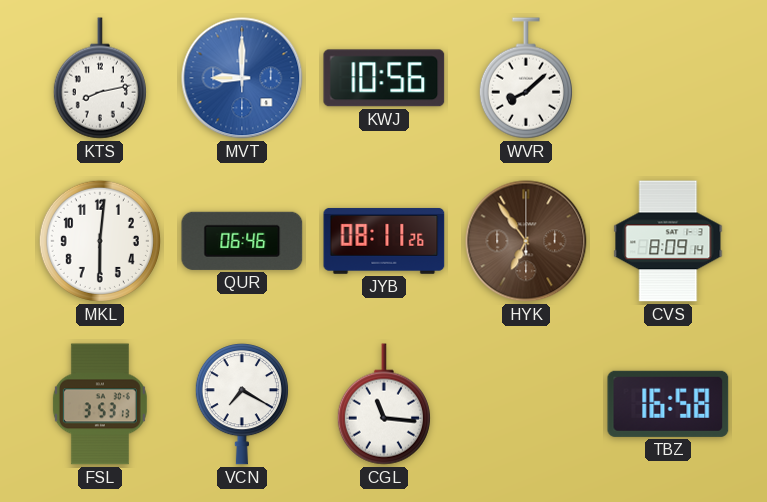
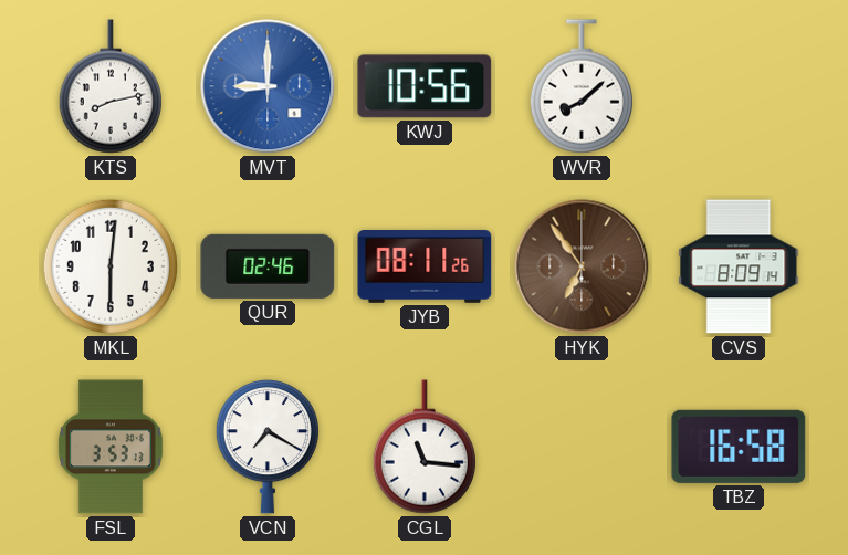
QUR: 06:46 -> 02:46
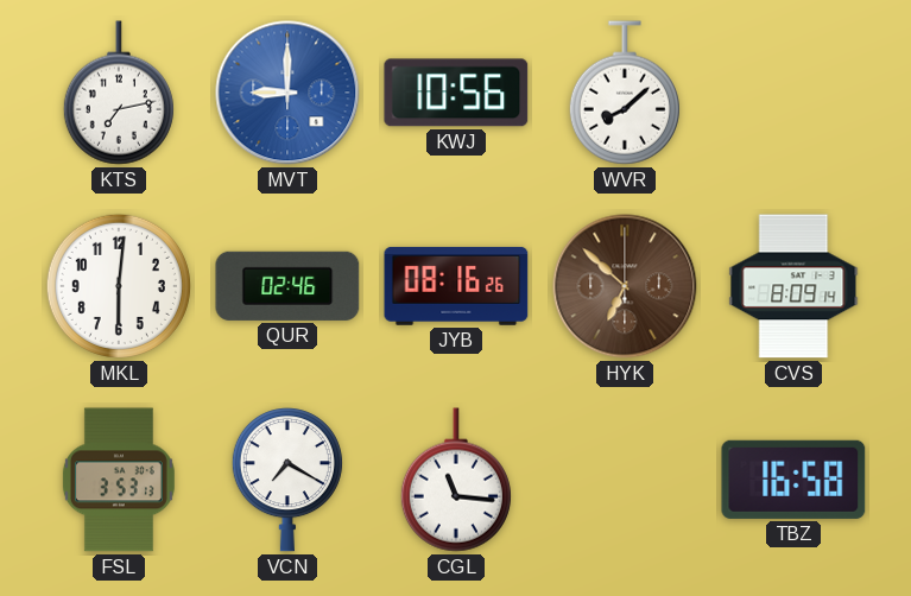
KTS: 8:13 -> 7:13
JYB: 08:11 -> 08:16
HYK: 6:54 -> 6:52
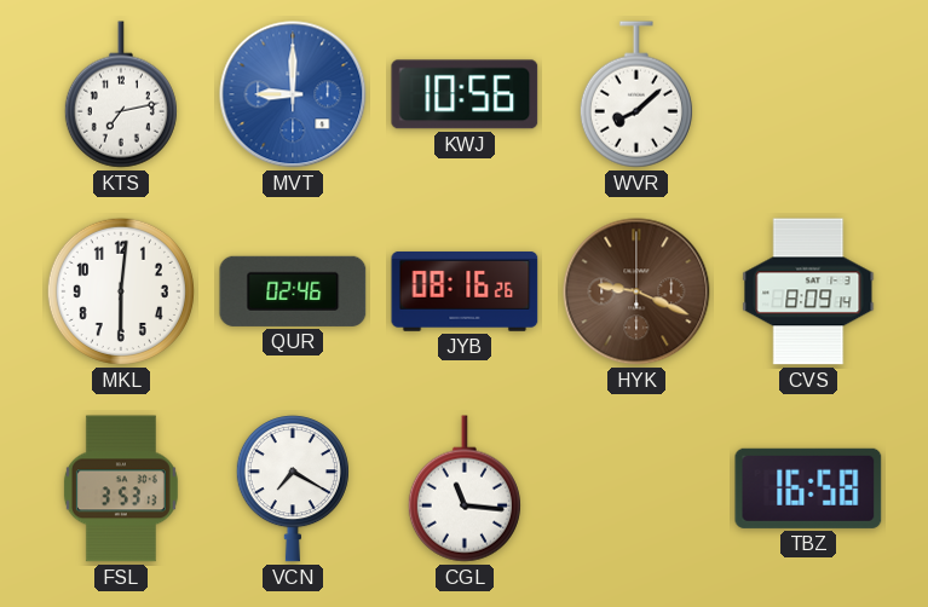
HYK: 6:52 -> 9:19
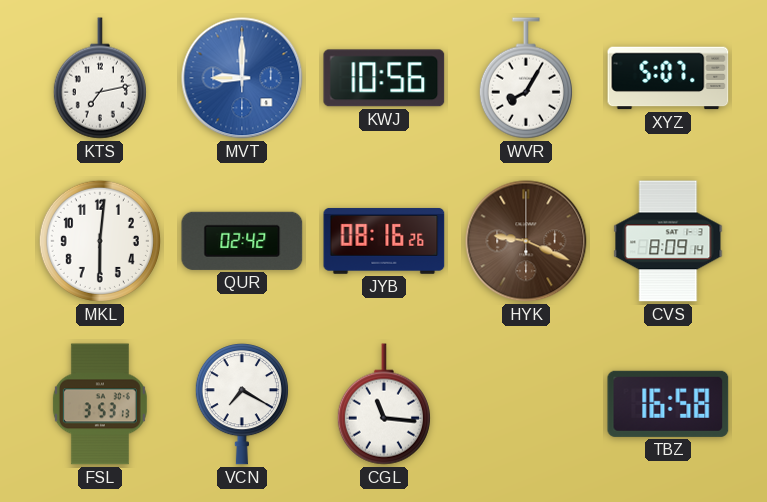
WVR: 8:08 -> 8:05
XYZ: none -> 5:07
QUR: 02:46 -> 02:42
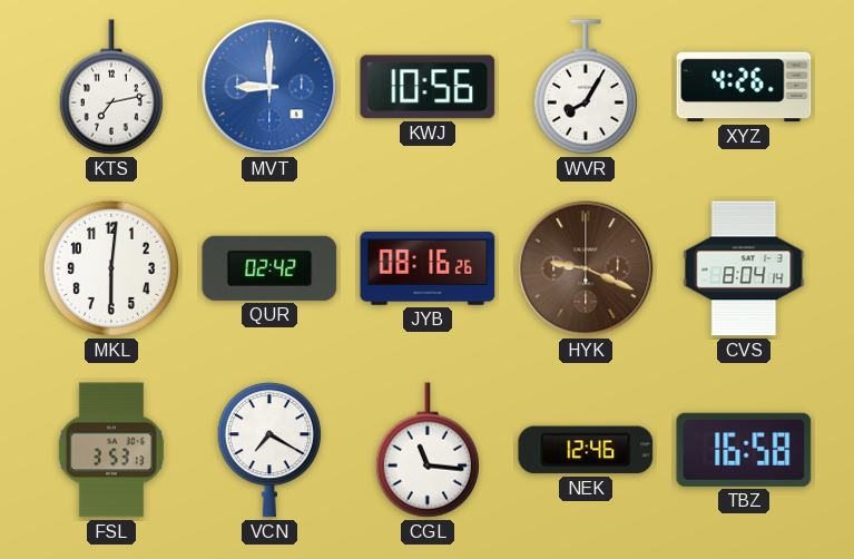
XYZ: 5:07 -> 4:26
CVS: 8:09 -> 8:04
NEK: none -> 12:46
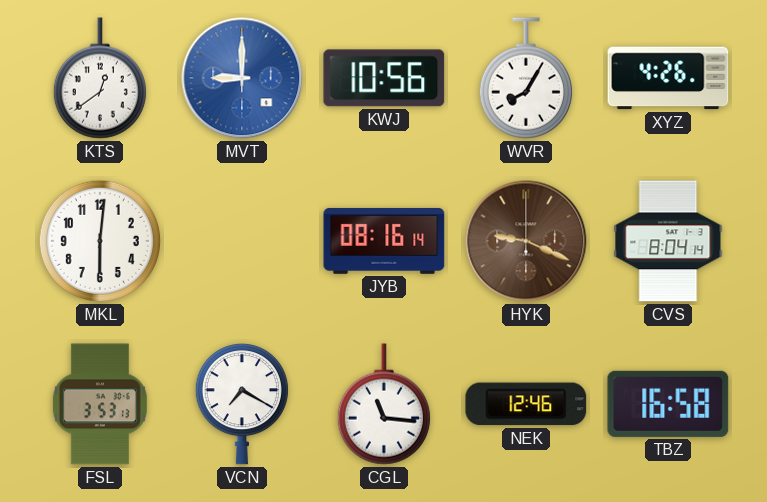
KTS: 7:13 -> 12:39
QUR: 02:42 -> none
JYB: 08:16:26 -> 08:16:14
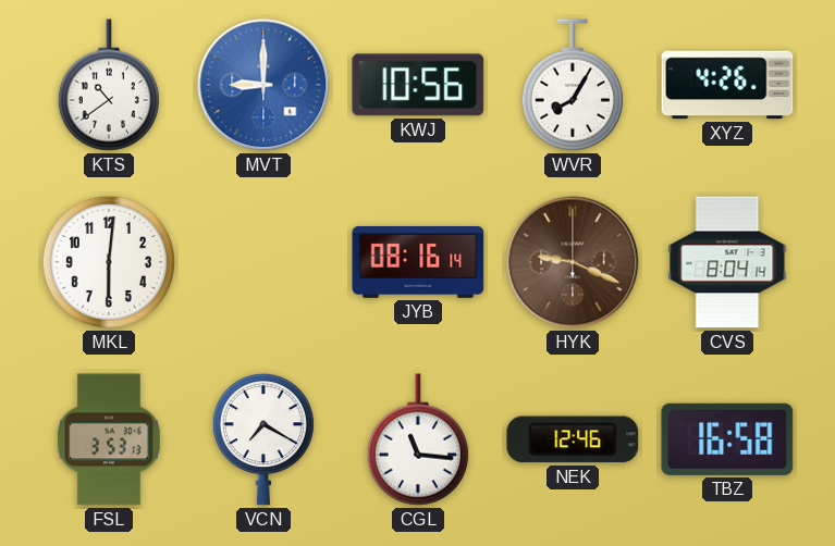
KTS: 12:39 -> 10:39
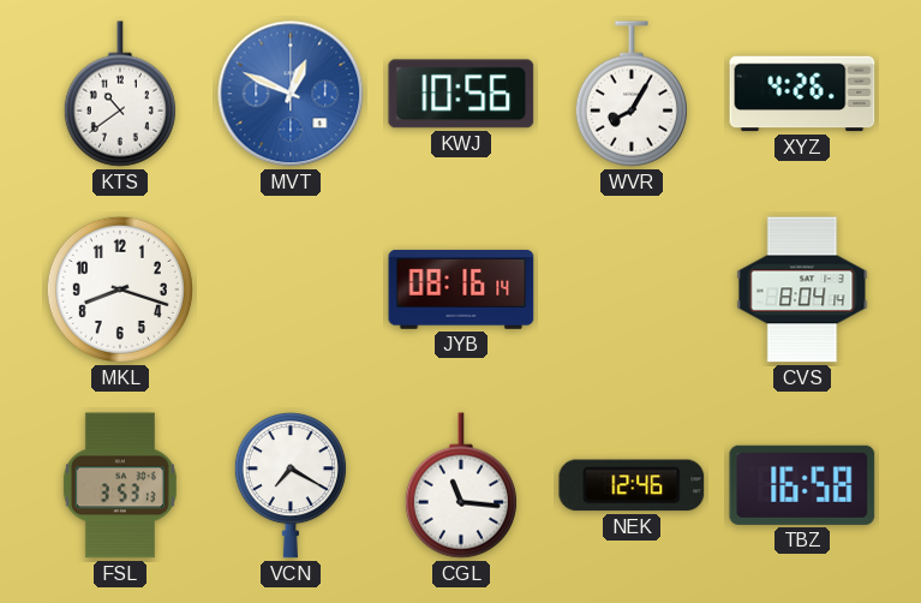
MVT: 9:00 -> 12:49
MKL: 6:01 -> 8:18
HYK: 9:19 -> none
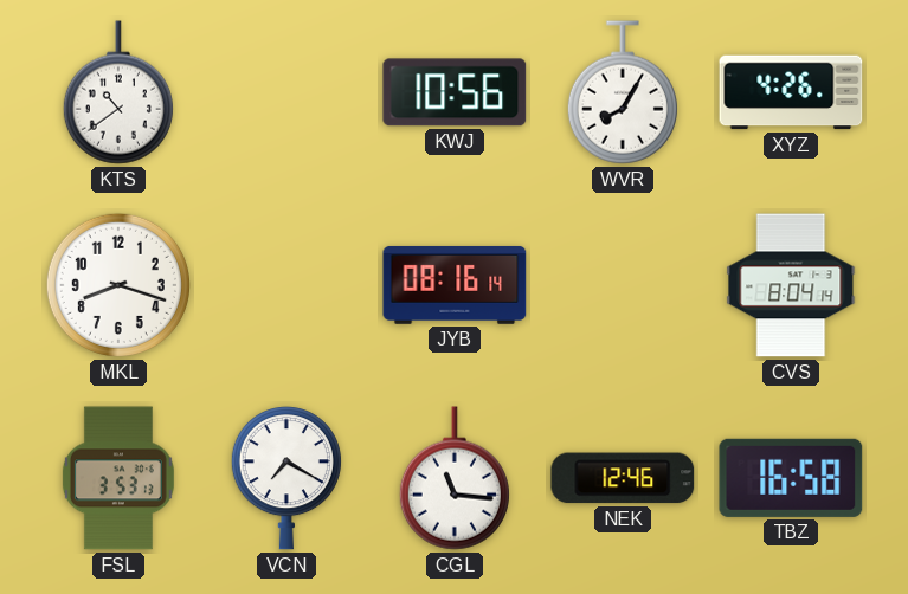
MVT: 12:49 -> none
